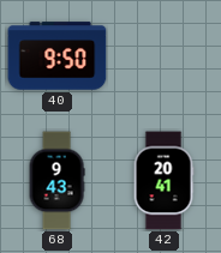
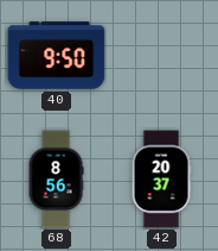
68: 9:43 -> 8:56
42: 20:41 -> 20:37
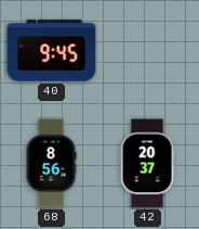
40: 9:50 -> 9:45
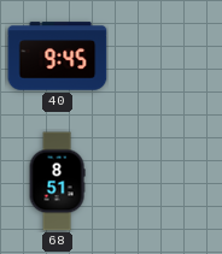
68: 8:56 -> 8:51
42: 20:37 -> none
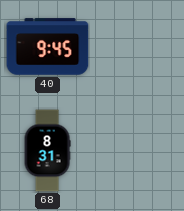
68: 8:51 -> 8:31
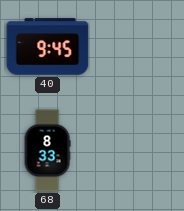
68: 8:31 -> 8:33
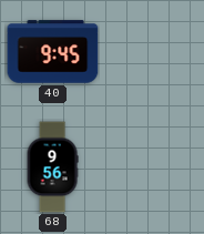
68: 8:33 -> 9:56
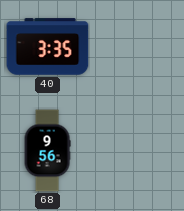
40: 9:45 -> 3:35
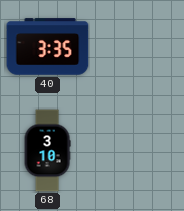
68: 9:56 -> 3:10
